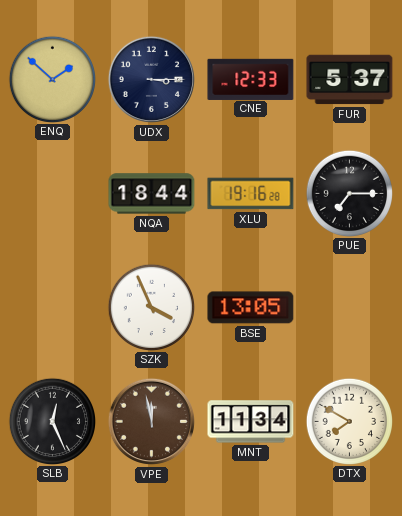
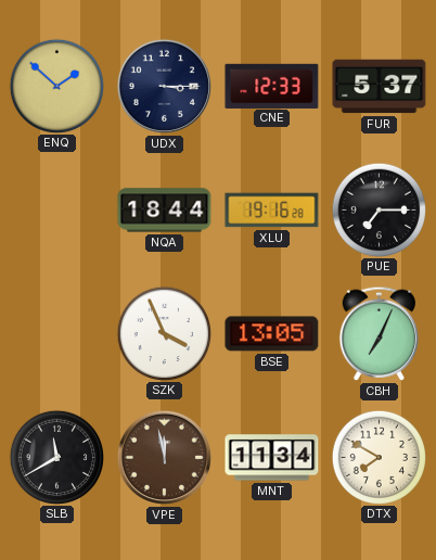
CBH: none -> 7:04
SLB: 12:26 -> 11:40
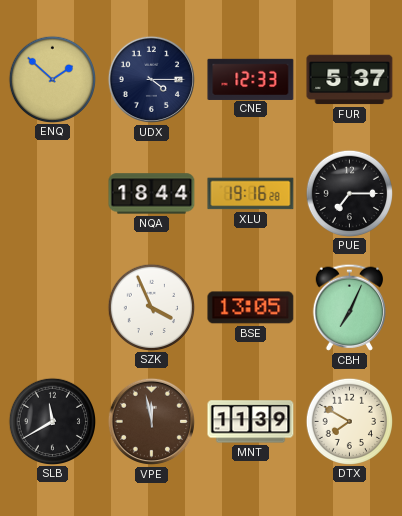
UDX: 3:15 -> 4:15
MNT: 11:34 -> 11:39
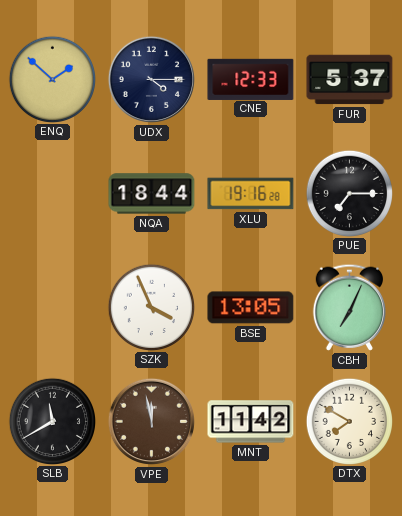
MNT: 11:39 -> 11:42
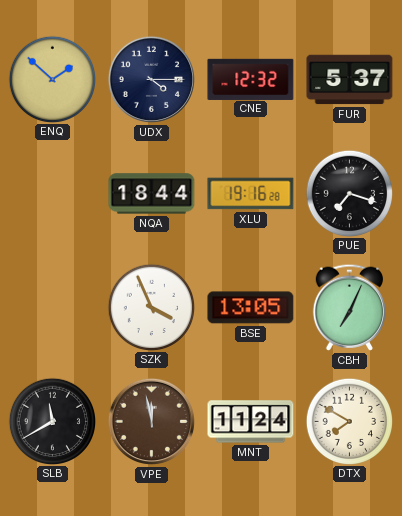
CNE: 12:33 -> 12:32
PUE: 7:15 -> 7:18
MNT: 11:42 -> 11:24
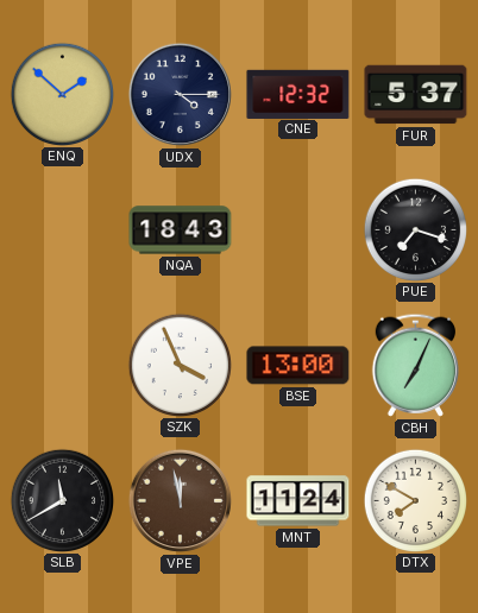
NQA: 18:44 -> 18:43
XLU: 19:16 -> none
BSE: 13:05 -> 13:00
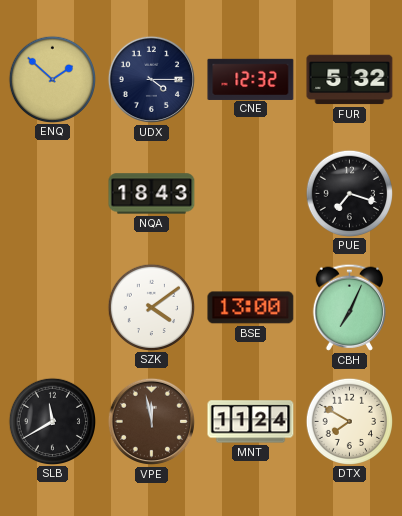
FUR: 5:37 -> 5:32
SZK: 3:56 -> 4:09
